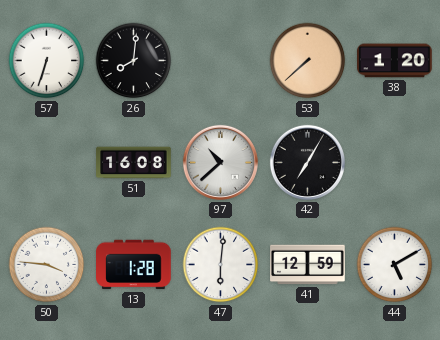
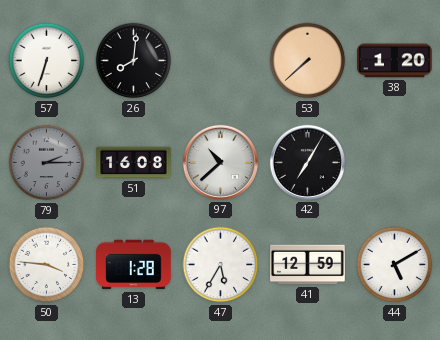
79: none -> 2:15
47: 6:01 -> 5:35
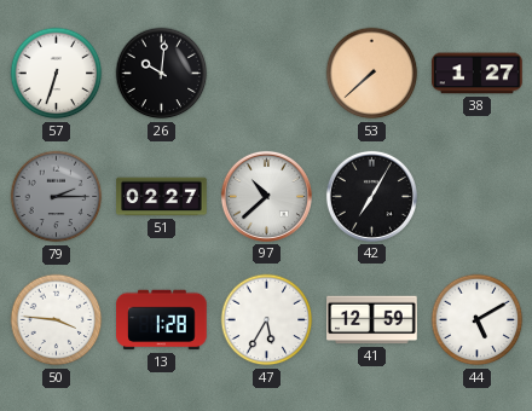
26: 8:01 -> 10:01
38: 1:20 -> 1:27
51: 16:08 -> 02:27
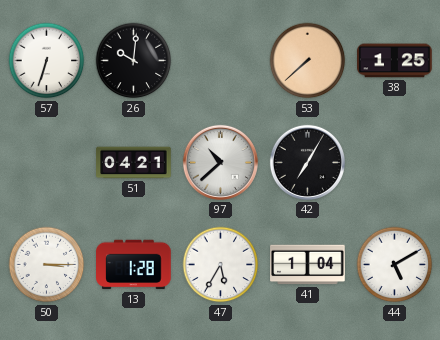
38: 1:27 -> 1:25
79: 2:15 -> none
51: 02:27 -> 04:21
50: 3:46 -> 3:15
41: 12:59 -> 1:04
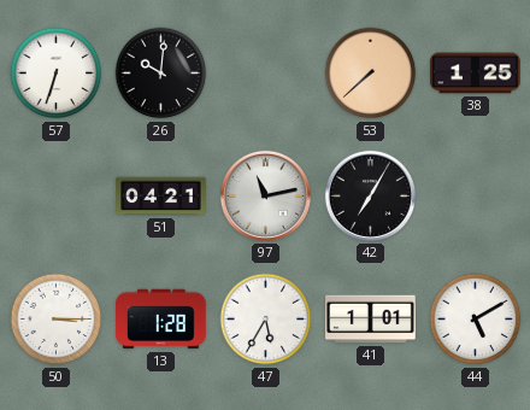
97: 10:38 -> 11:13
41: 1:04 -> 1:01
